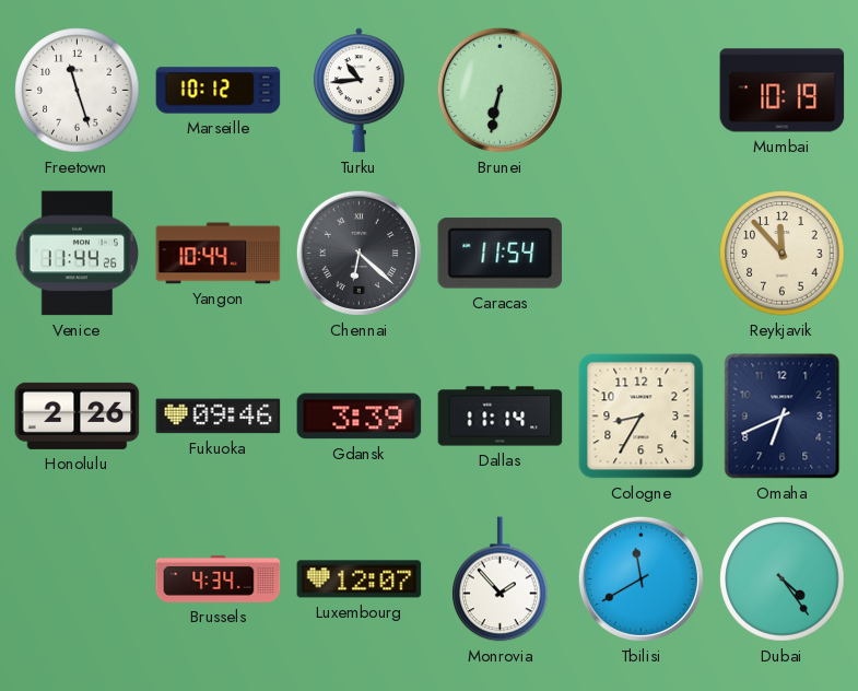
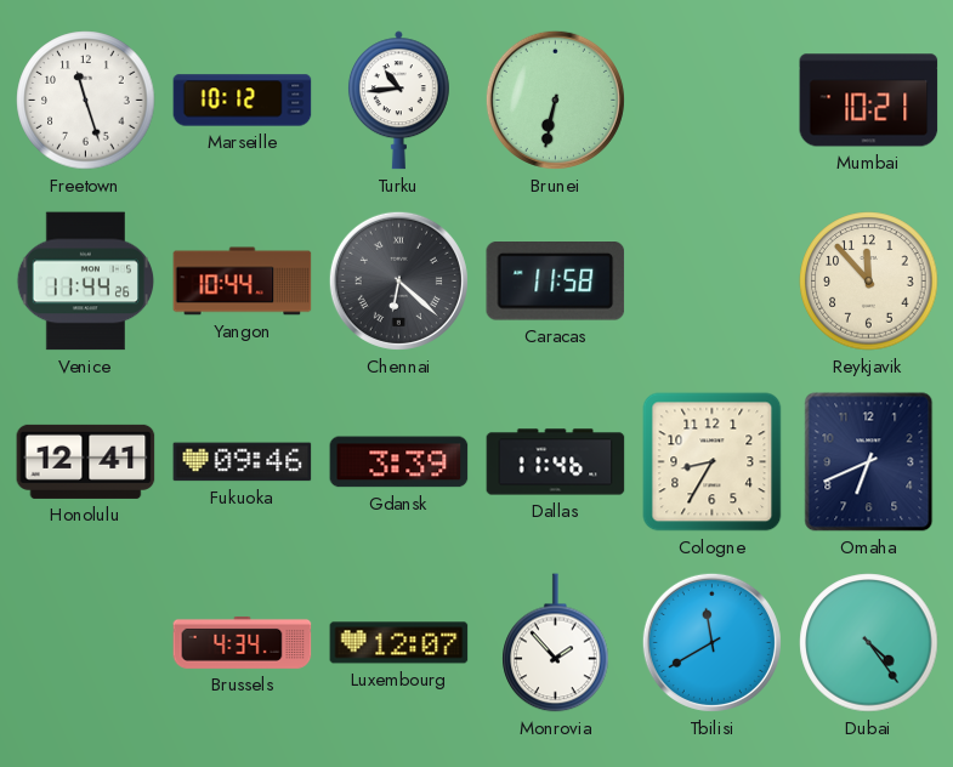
Mumbai: 10:19 -> 10:21
Caracas: 11:54 -> 11:58
Honolulu: 2:26 -> 12:41
Dallas: 11:14 -> 11:46
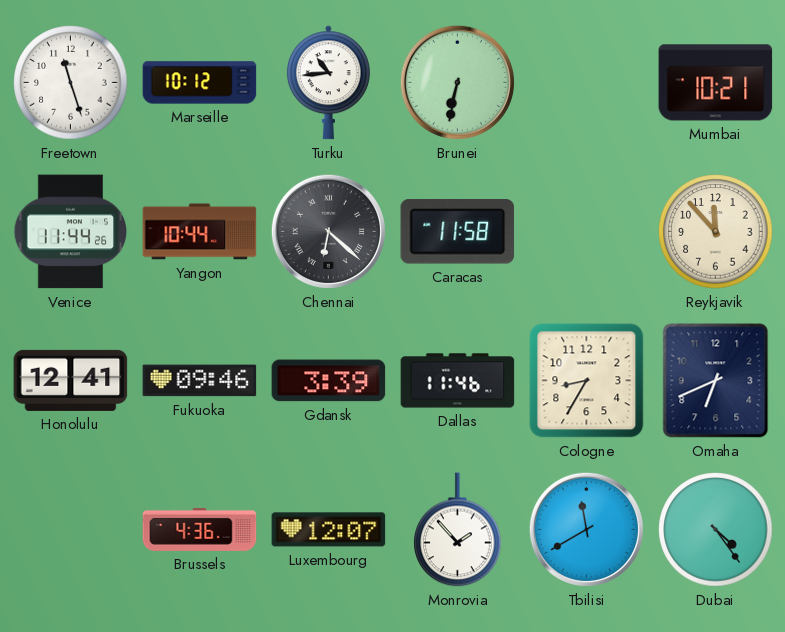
Brussels: 4:34 -> 4:36
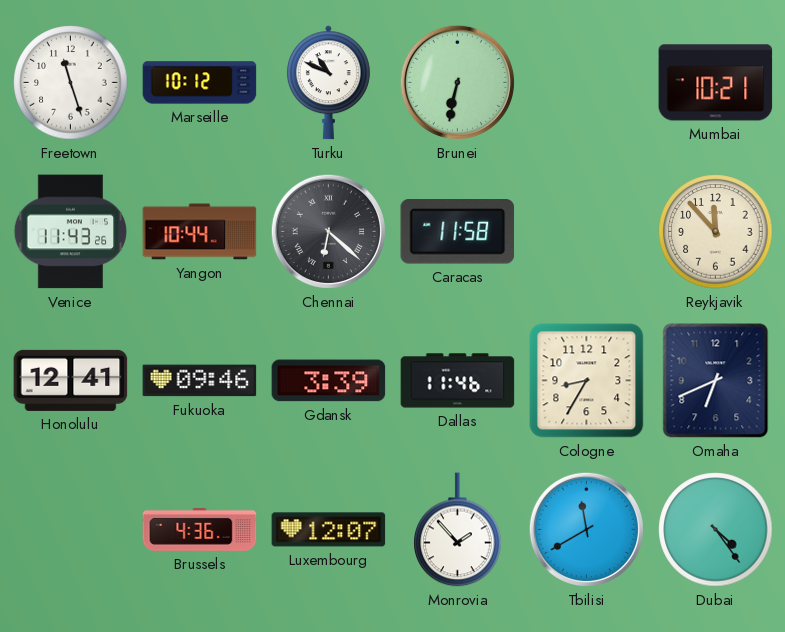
Turku: 10:44 -> 10:49
Venice: 11:44 -> 11:43
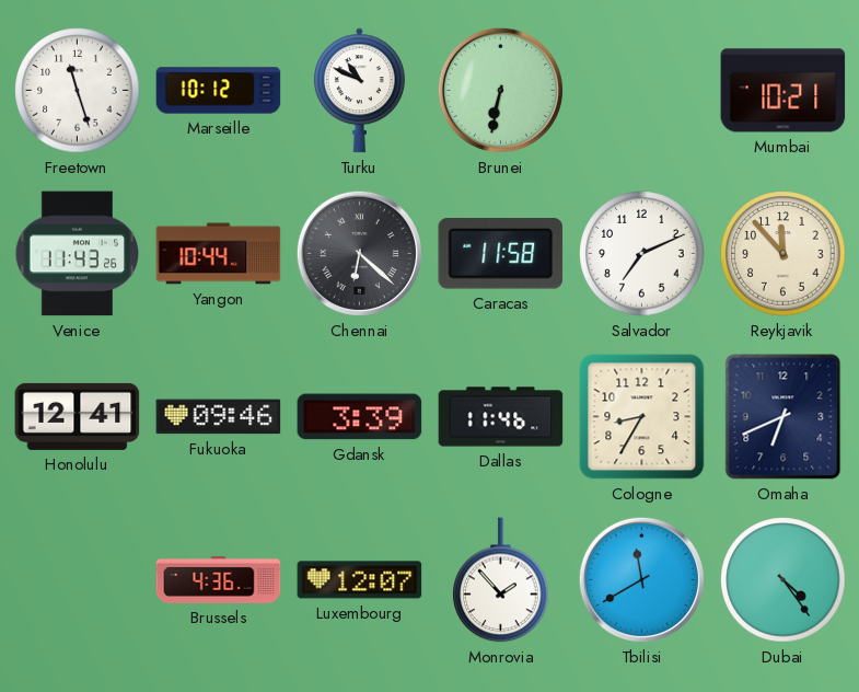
Salvador: none -> 7:11
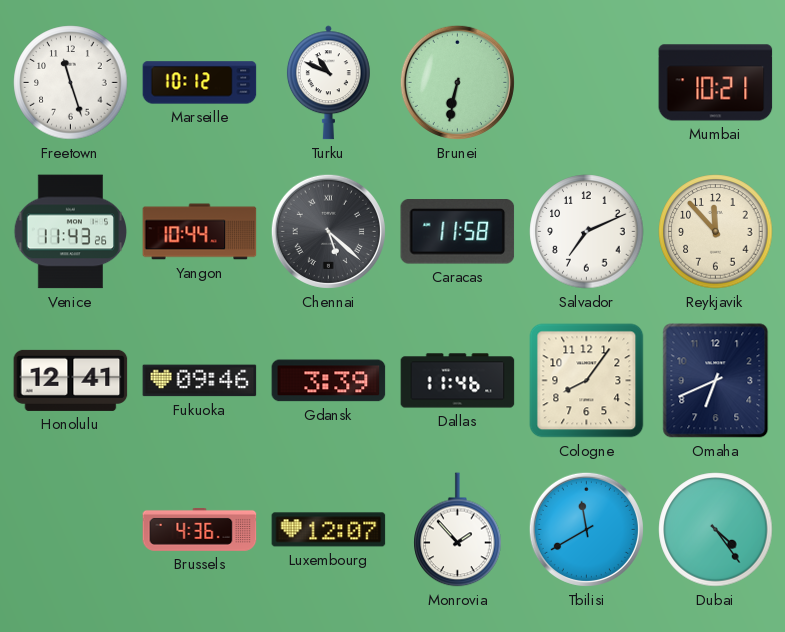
Chennai: 6:22 -> 5:22
Cologne: 8:35 -> 8:06
